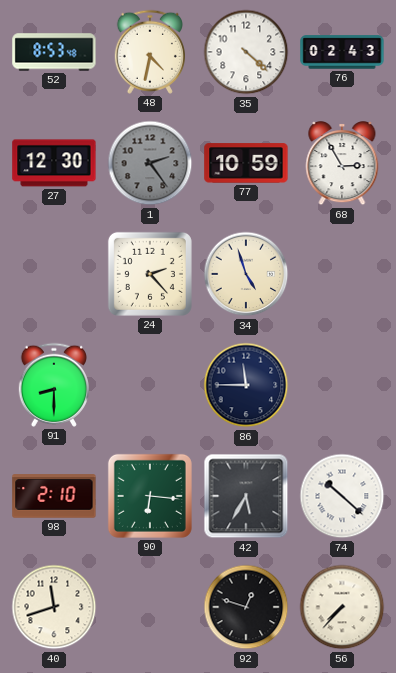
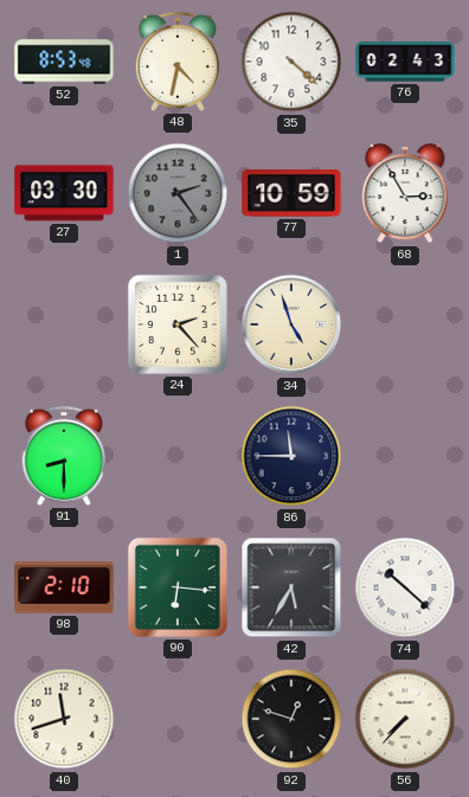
27: 12:30 -> 03:30
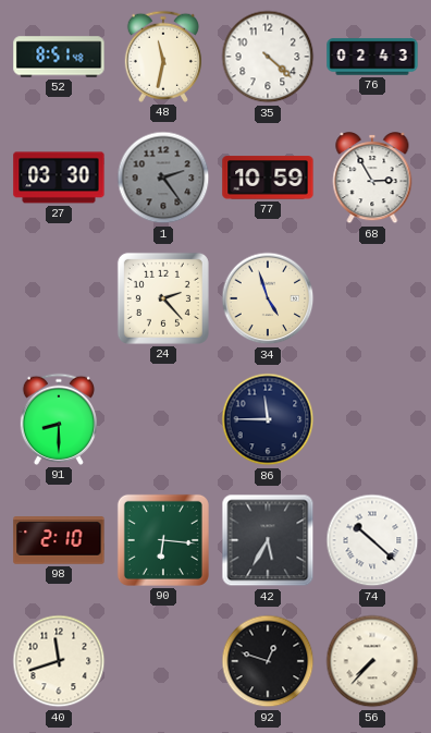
52: 8:53 -> 8:51
48: 4:32 -> 11:32
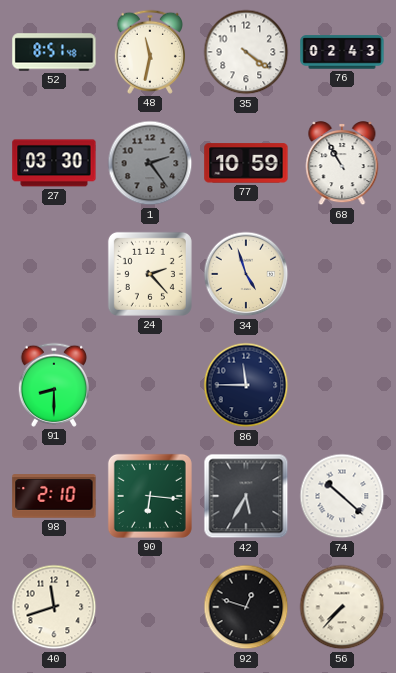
35: 4:22 -> 4:21
68: 2:55 -> 10:55
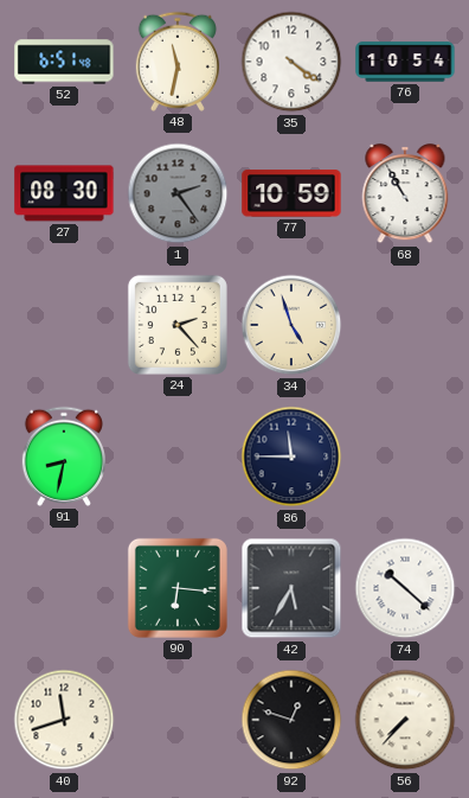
52: 8:51 -> 6:51
76: 02:43 -> 10:54
27: 03:30 -> 08:30
91: 8:30 -> 8:32
98: 2:10 -> none
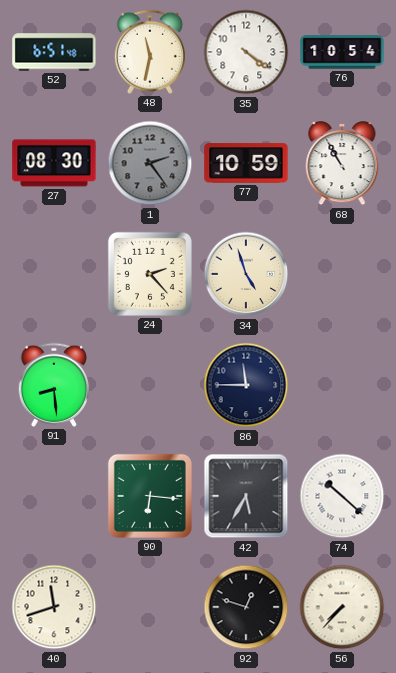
91: 8:32 -> 8:29
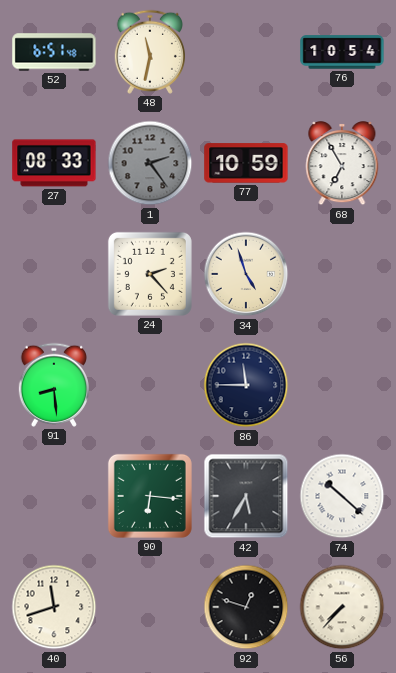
35: 4:21 -> none
27: 08:30 -> 08:33
68: 10:55 -> 6:55
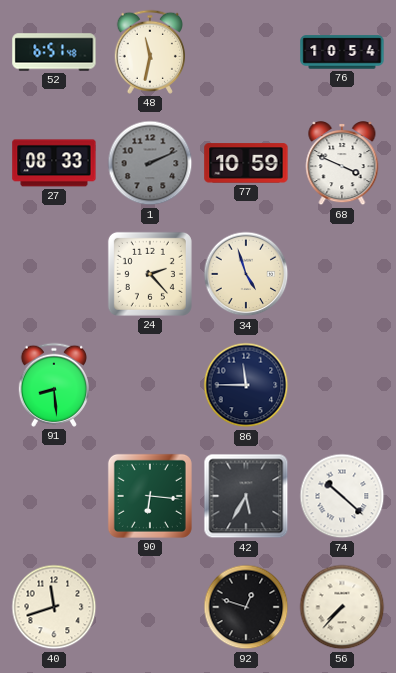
1: 2:24 -> 2:11
68: 6:55 -> 3:49
